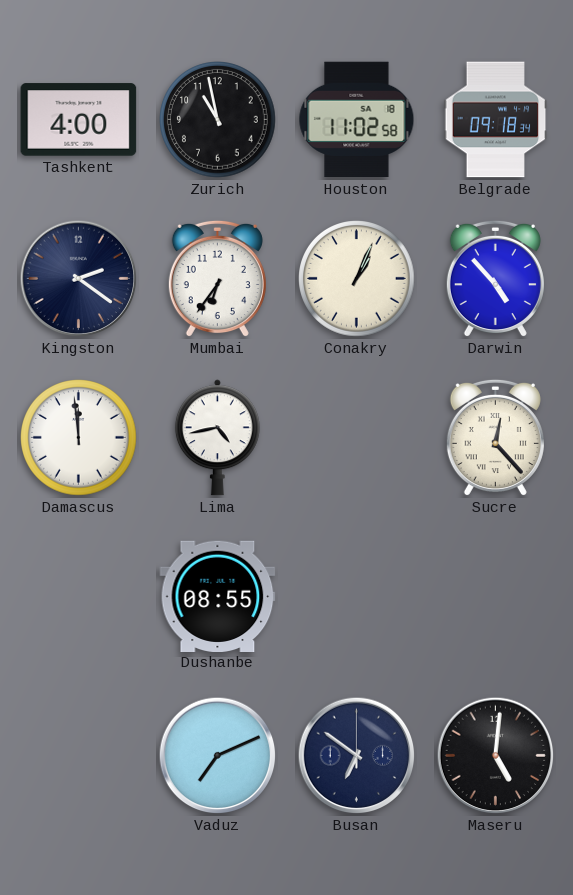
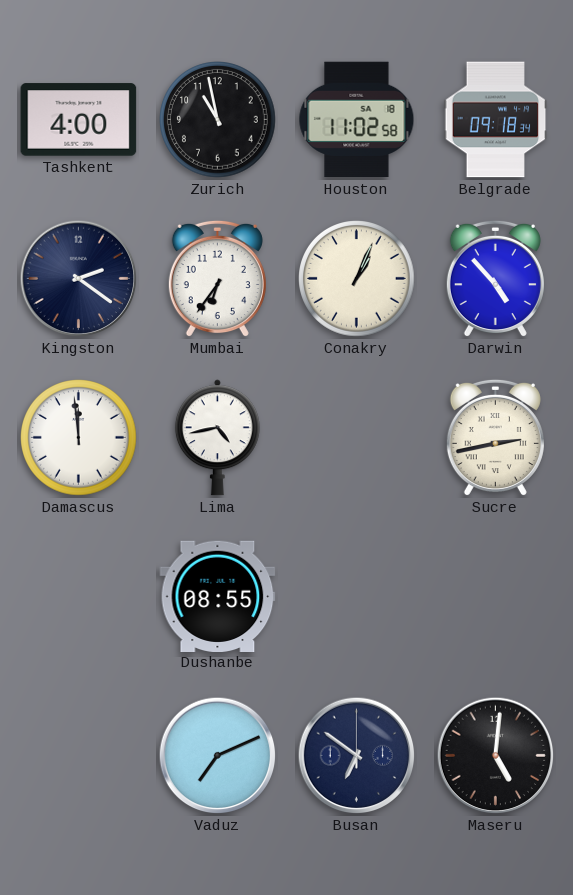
Sucre: 12:23 -> 2:43
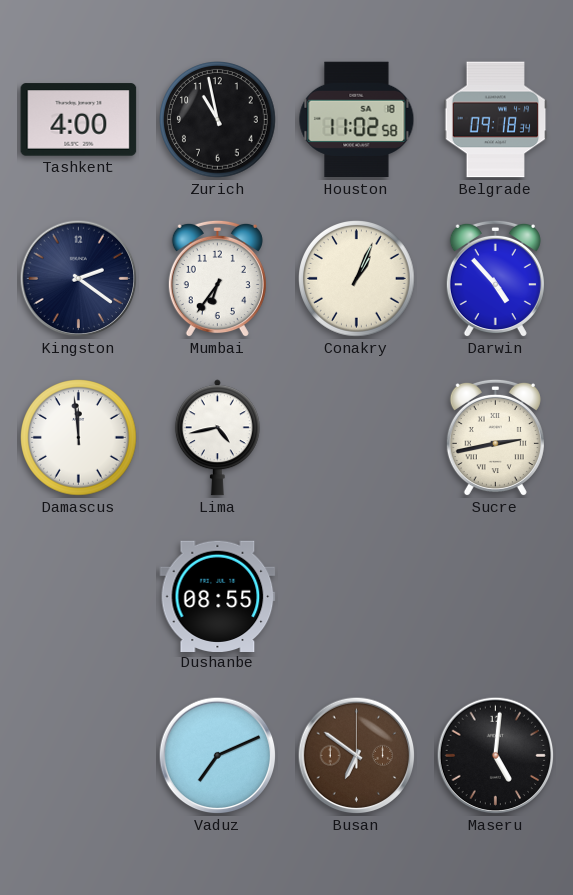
Busan dial: navy -> brown
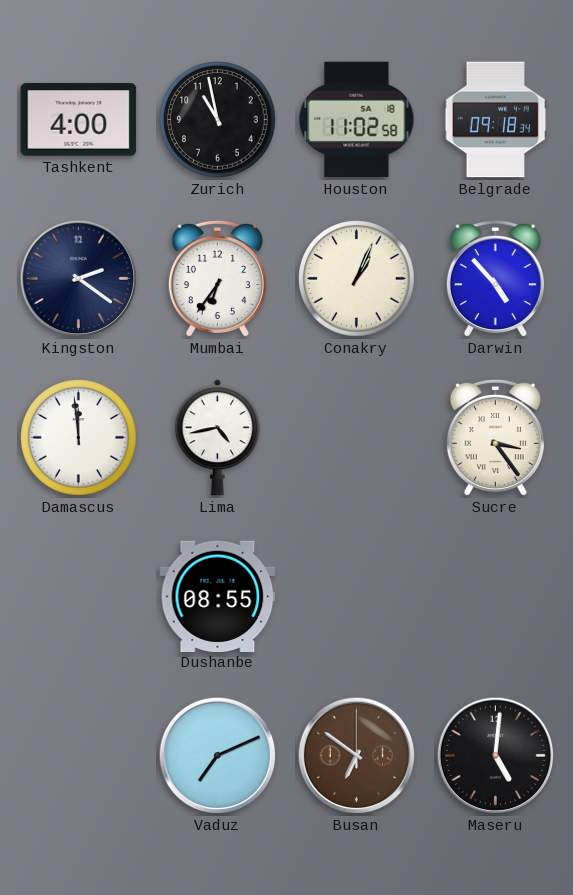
Sucre: 2:43 -> 3:24
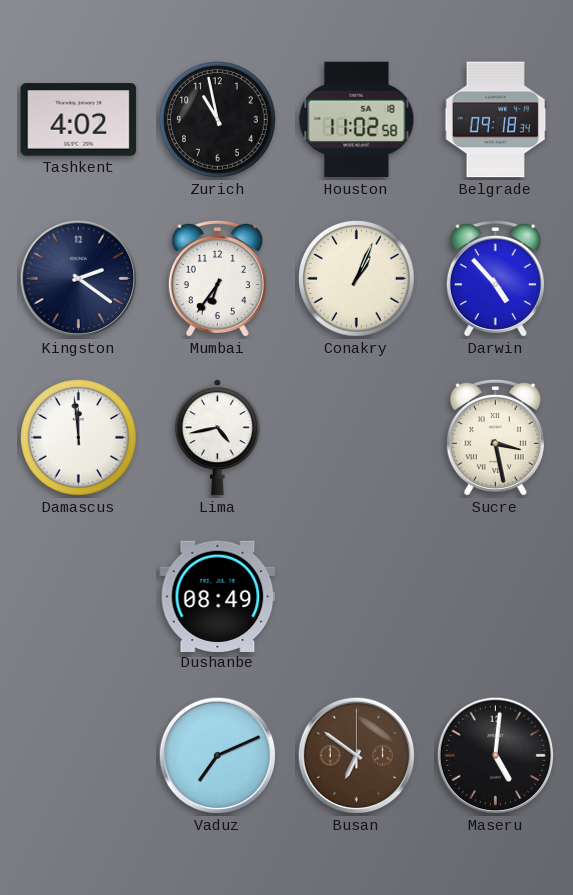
Tashkent: 4:00 -> 4:02
Sucre: 3:24 -> 3:28
Dushanbe: 08:55 -> 08:49
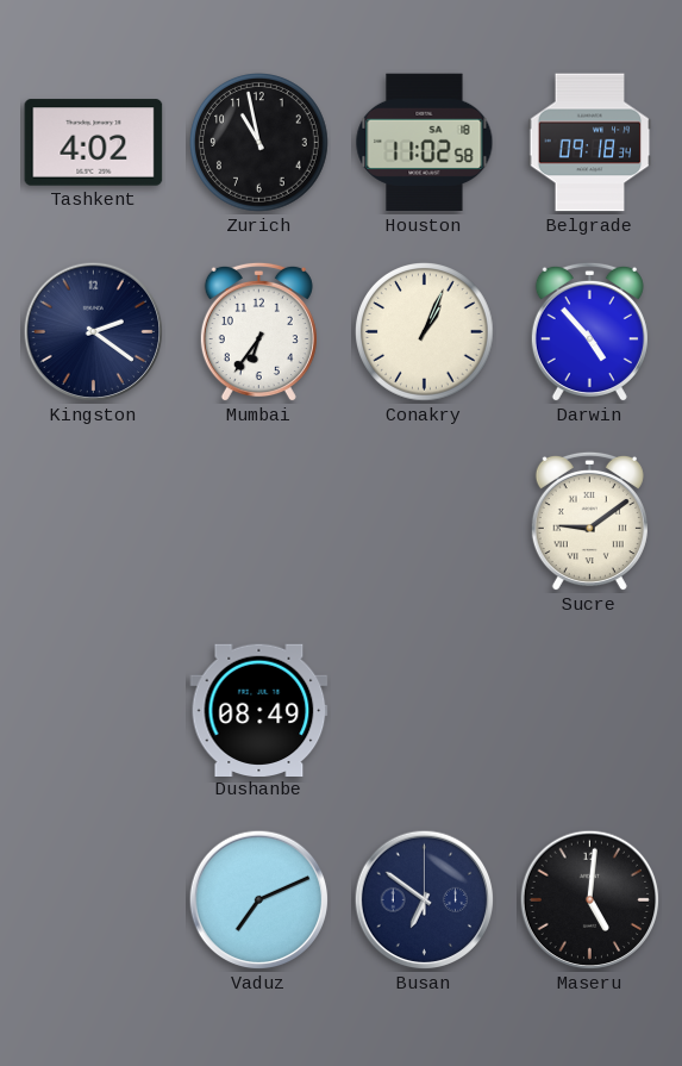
Damascus: 11:59 -> none
Lima: 4:43 -> none
Sucre: 3:28 -> 9:09
Busan dial: brown -> navy
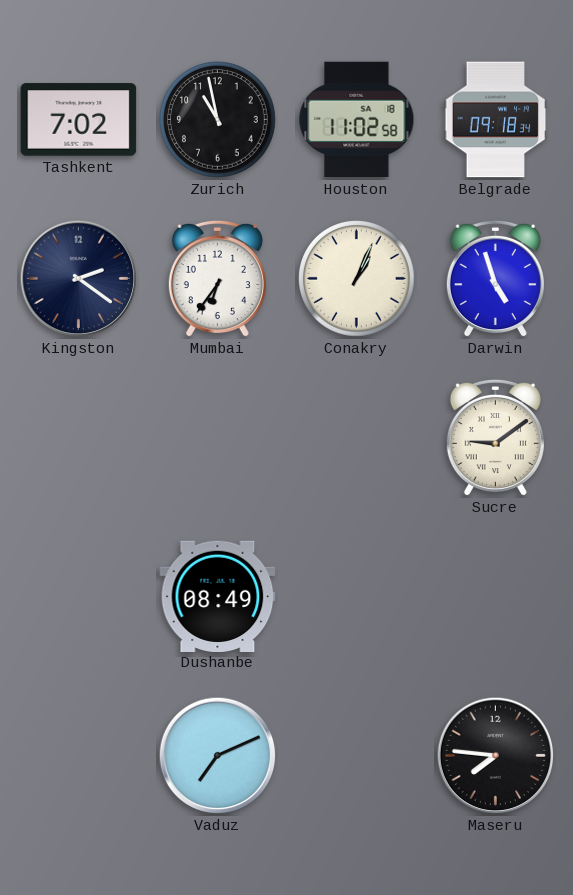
Tashkent: 4:02 -> 7:02
Darwin: 4:53 -> 4:57
Busan: 6:51 -> none
Maseru: 5:01 -> 7:46
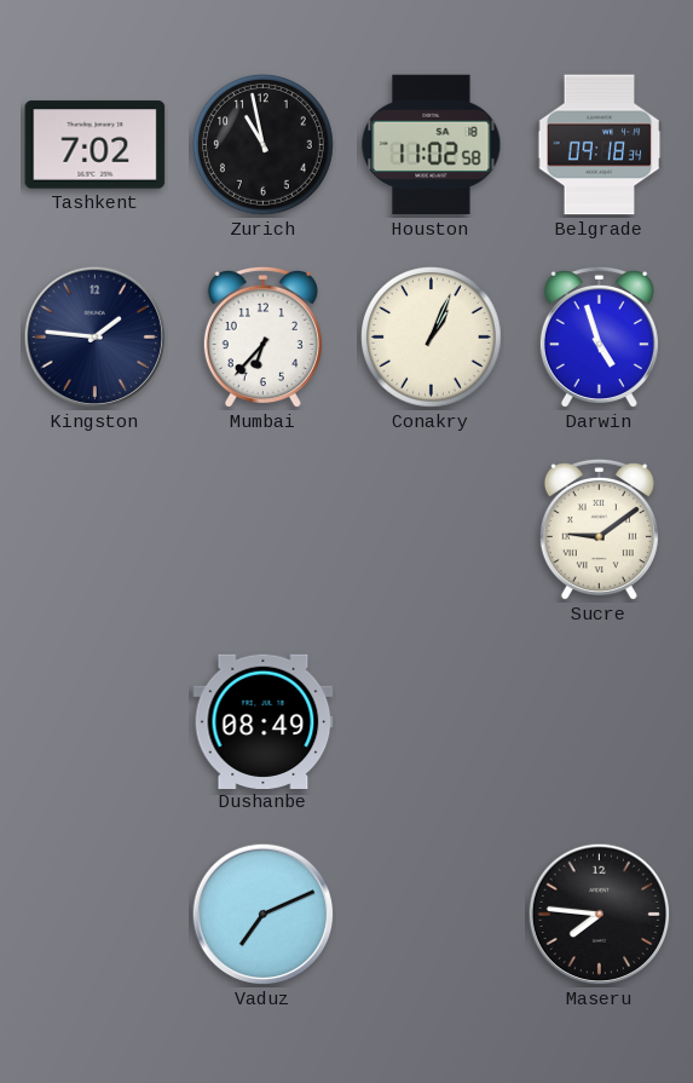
Kingston: 2:21 -> 1:46
Mumbai: 6:36 -> 6:37
